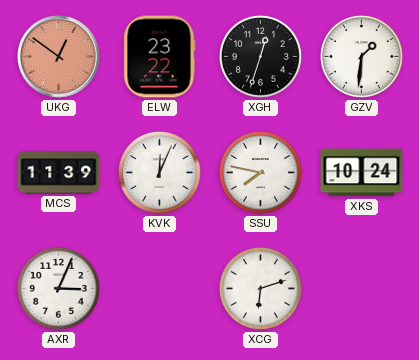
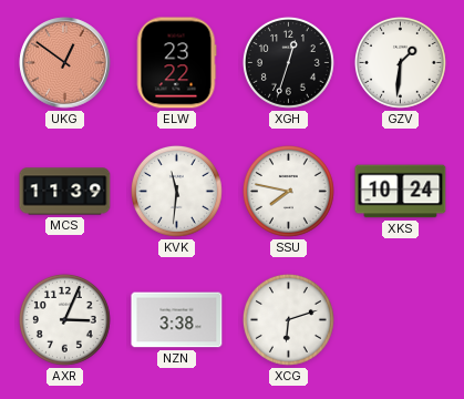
KVK: 12:04 -> 11:31
NZN: none -> 3:38
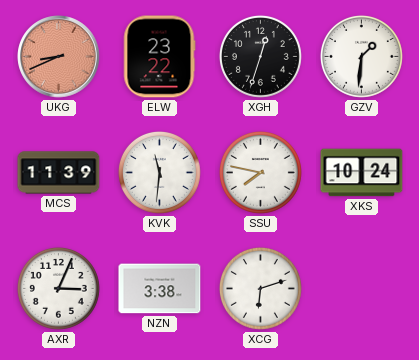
UKG: 12:51 -> 8:41
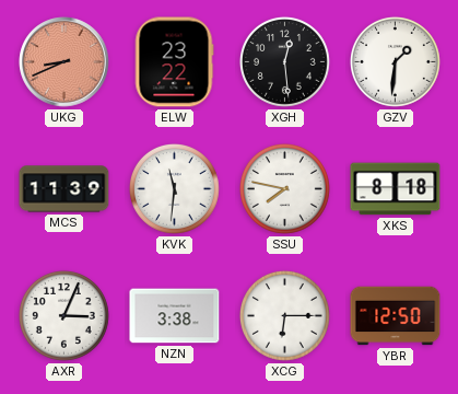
XGH: 12:33 -> 12:29
XKS: 10:24 -> 8:18
XCG: 6:12 -> 6:15
YBR: none -> 12:50
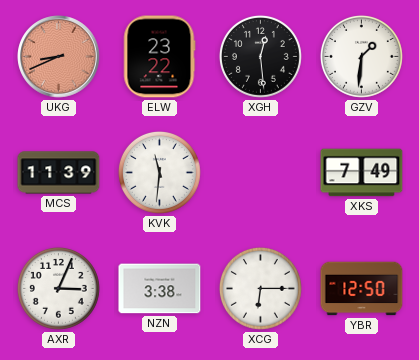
SSU: 7:47 -> none
XKS: 8:18 -> 7:49
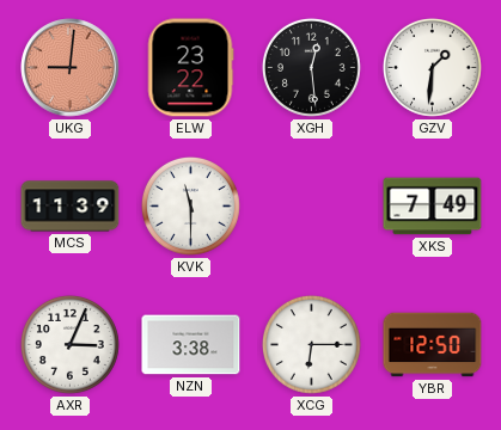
UKG: 8:41 -> 9:01
KVK: 11:31 -> 11:30
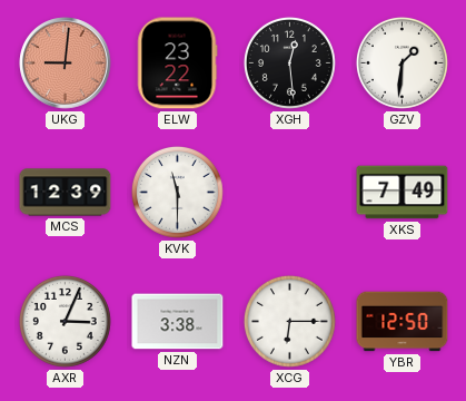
MCS: 11:39 -> 12:39
